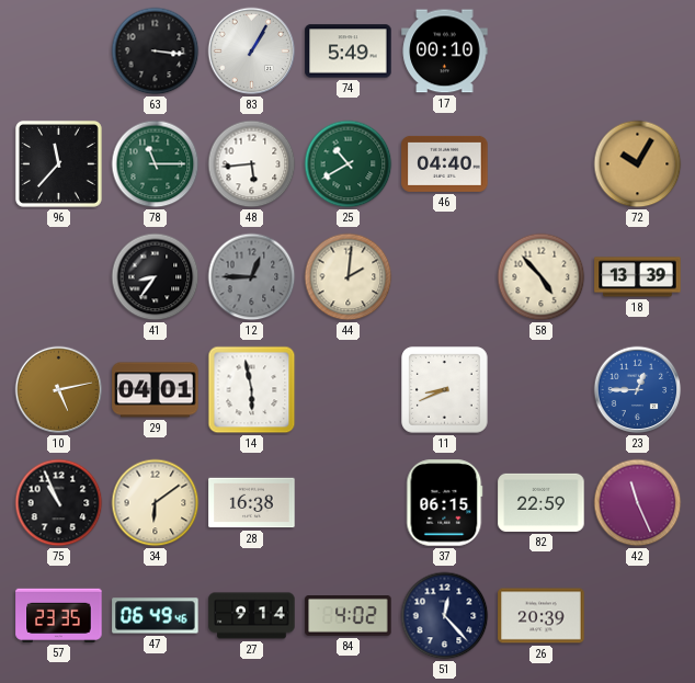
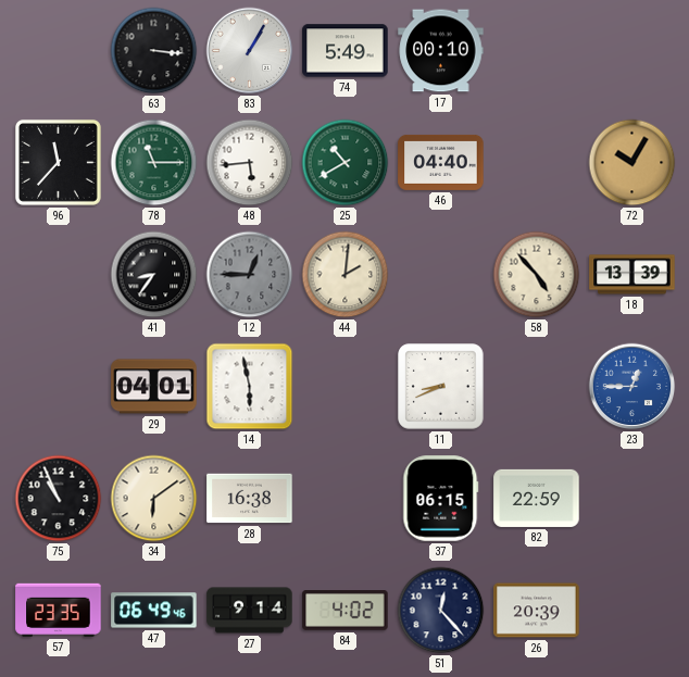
10: 5:13 -> none
42: 11:26 -> none
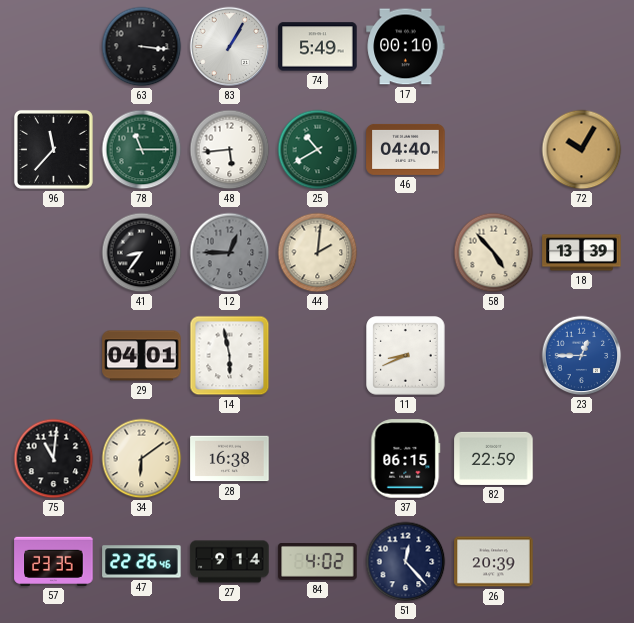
75: 10:56 -> 11:01
47: 06:49 -> 22:26
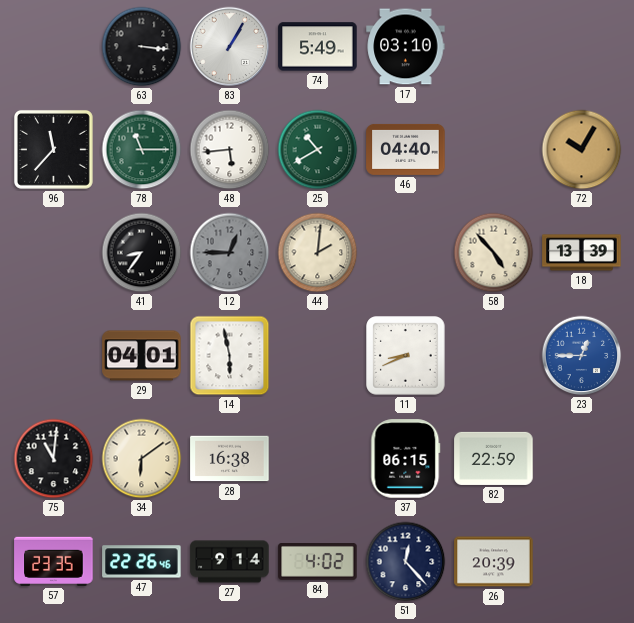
17: 00:10 -> 03:10
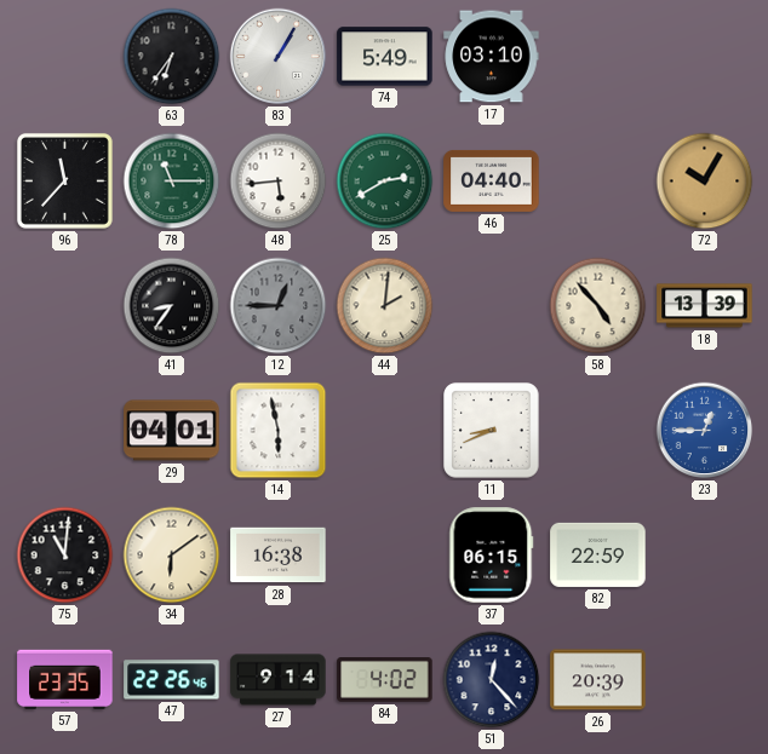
63: 3:16 -> 6:36
25: 10:40 -> 2:40
